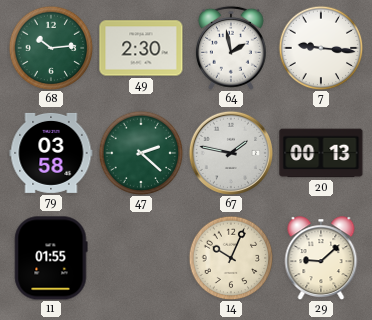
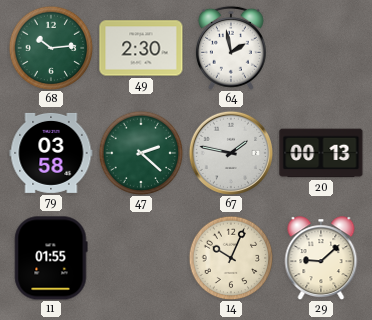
7: 9:16 -> none
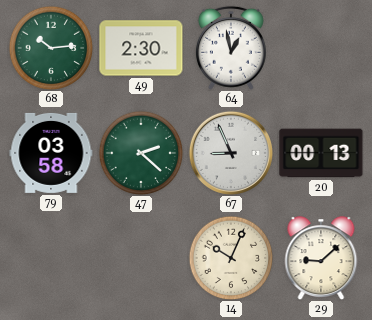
64: 1:58 -> 12:58
67: 1:47 -> 8:56
11: 01:55 -> none
